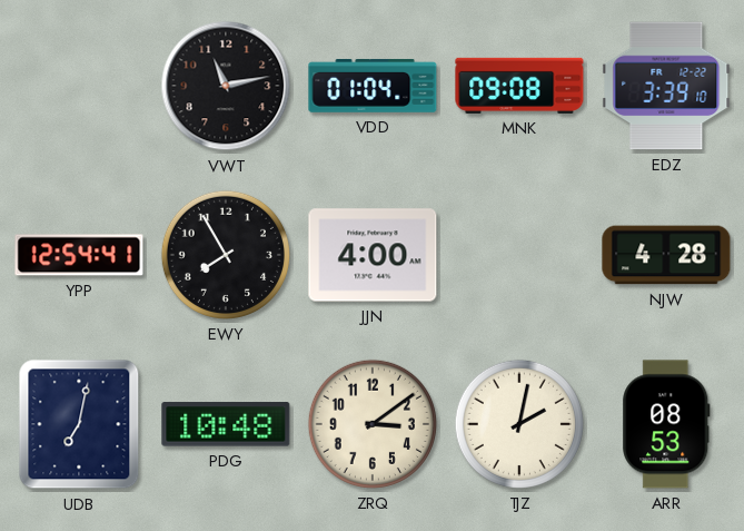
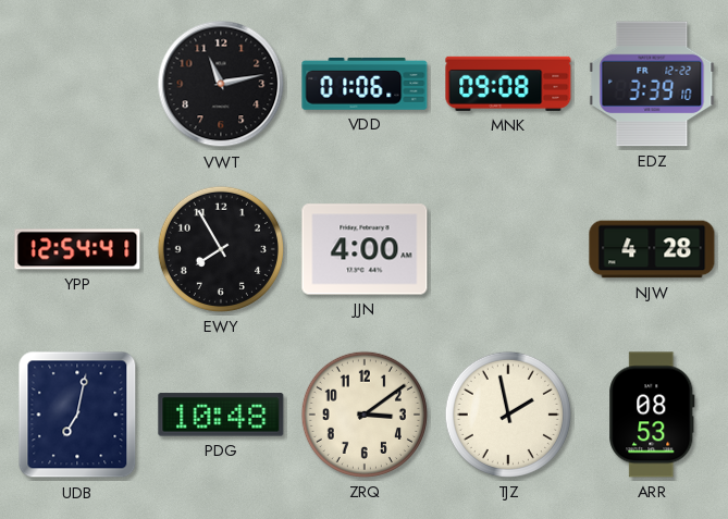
VDD: 01:04 -> 01:06
TJZ: 2:02 -> 1:58
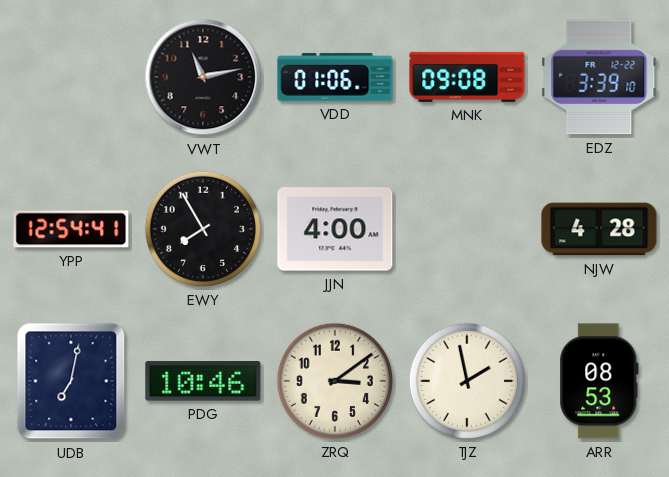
PDG: 10:48 -> 10:46
